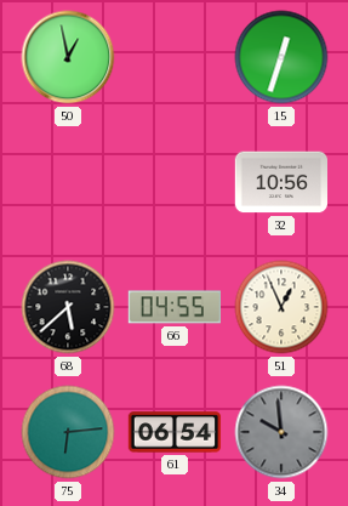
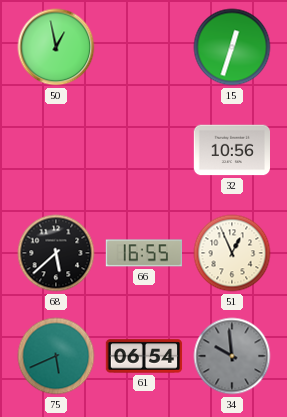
66: 04:55 -> 16:55
75: 6:14 -> 5:41
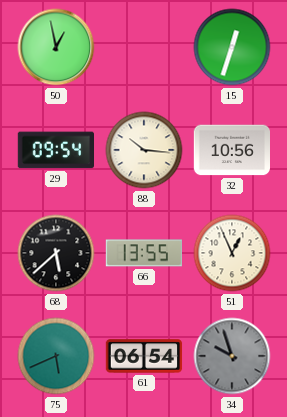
29: none -> 09:54
88: none -> 10:16
66: 16:55 -> 13:55
34: 9:59 -> 9:57
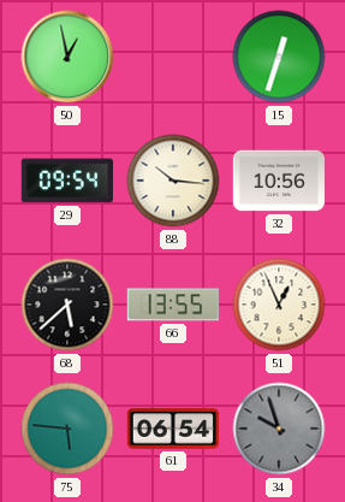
75: 5:41 -> 5:46
